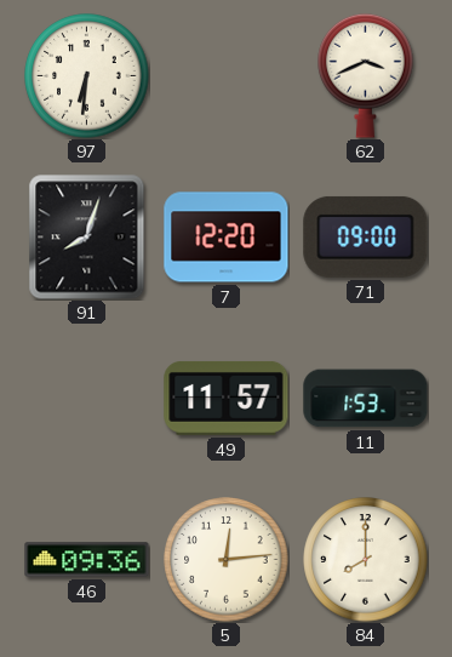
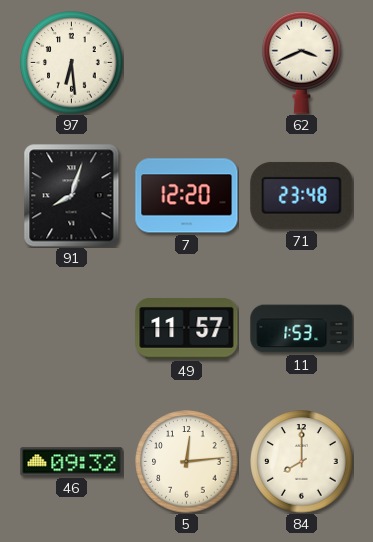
97: 6:31 -> 6:29
71: 09:00 -> 23:48
46: 09:36 -> 09:32
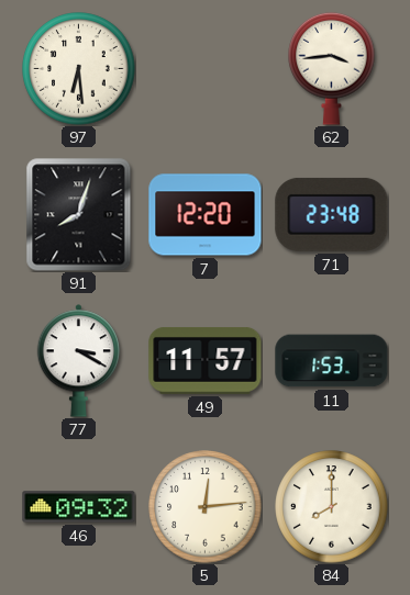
62: 3:41 -> 3:44
77: none -> 3:20
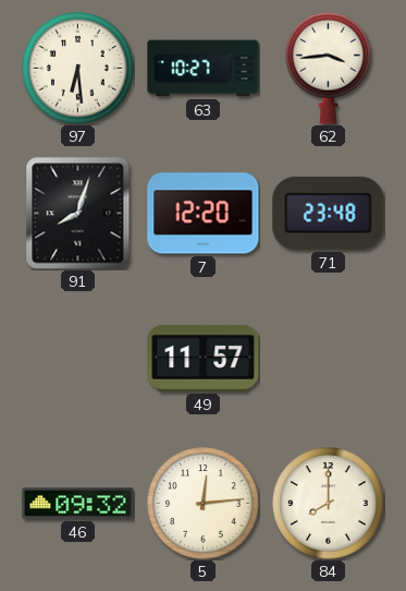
63: none -> 10:27
77: 3:20 -> none
11: 1:53 -> none
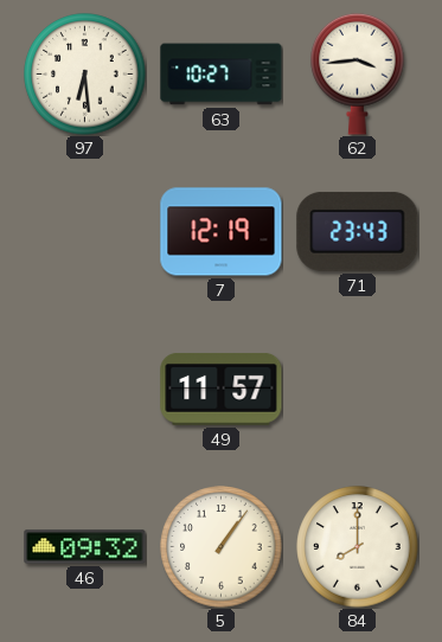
91: 8:03 -> none
7: 12:20 -> 12:19
71: 23:48 -> 23:43
5: 12:14 -> 1:06
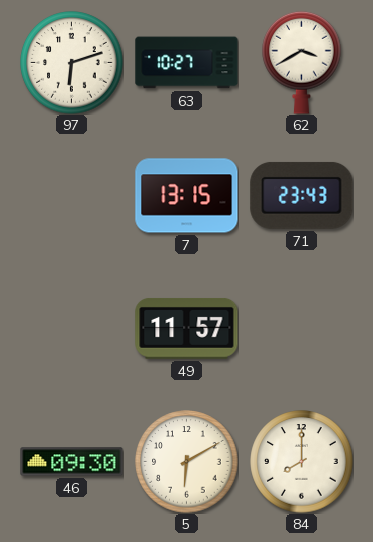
97: 6:29 -> 6:12
62: 3:44 -> 3:40
7: 12:19 -> 13:15
46: 09:32 -> 09:30
5: 1:06 -> 6:10
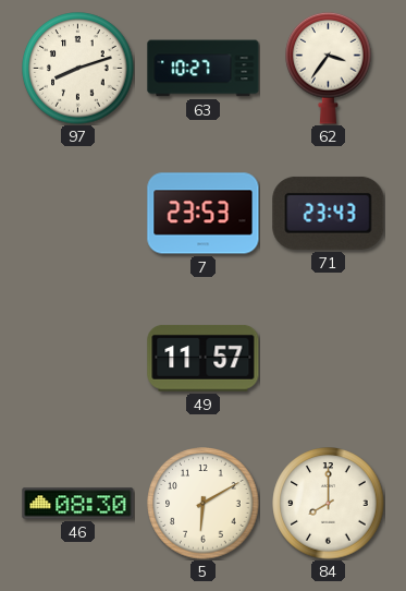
97: 6:12 -> 8:12
62: 3:40 -> 3:36
7: 13:15 -> 23:53
46: 09:30 -> 08:30
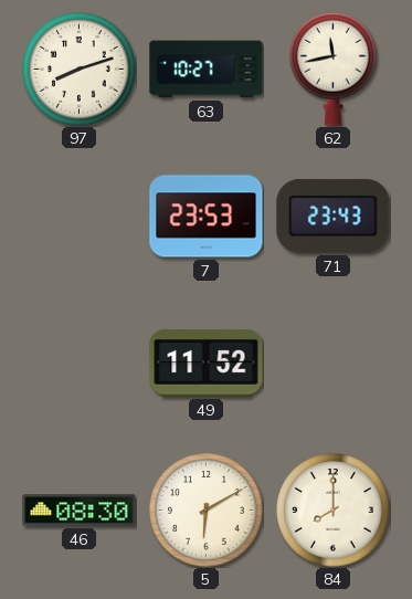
62: 3:36 -> 11:43
49: 11:57 -> 11:52
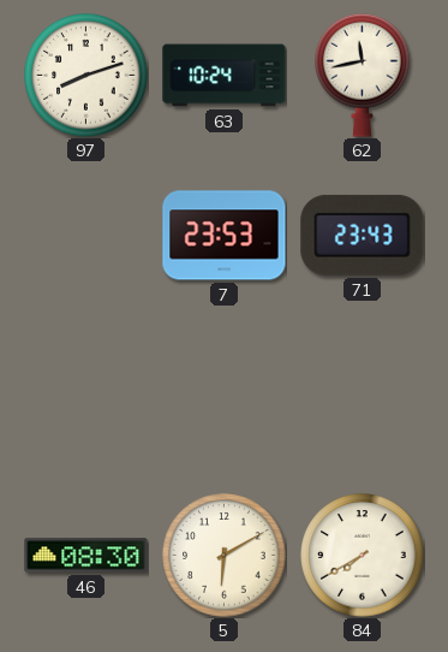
63: 10:27 -> 10:24
49: 11:52 -> none
84: 8:00 -> 7:40
